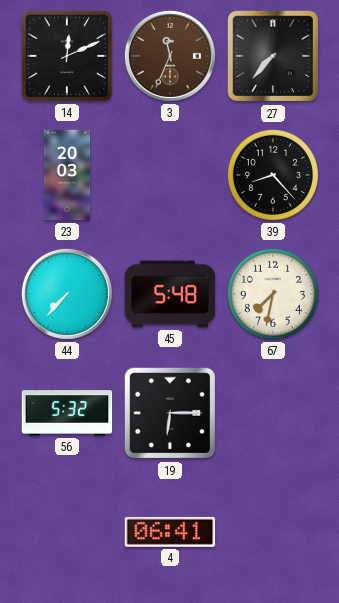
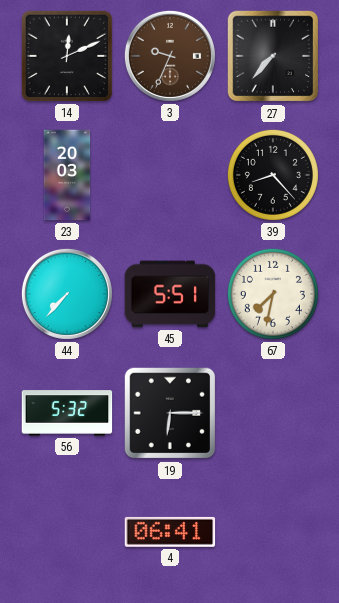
3: 11:34 -> 9:34
45: 5:48 -> 5:51
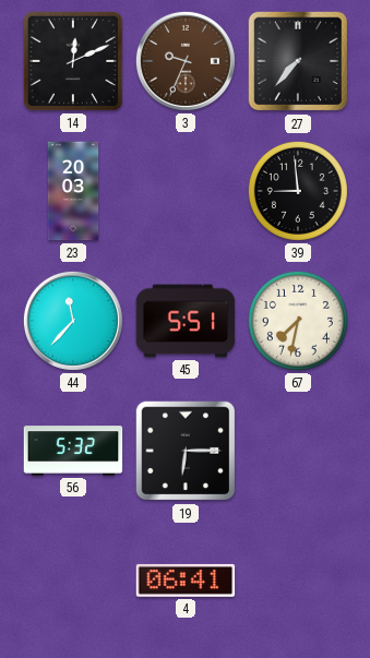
39: 8:23 -> 8:59
44: 7:37 -> 11:37
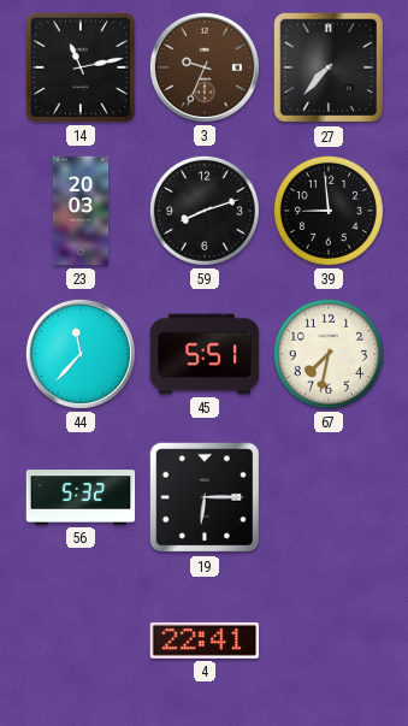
14: 12:11 -> 11:13
59: none -> 8:12
4: 06:41 -> 22:41
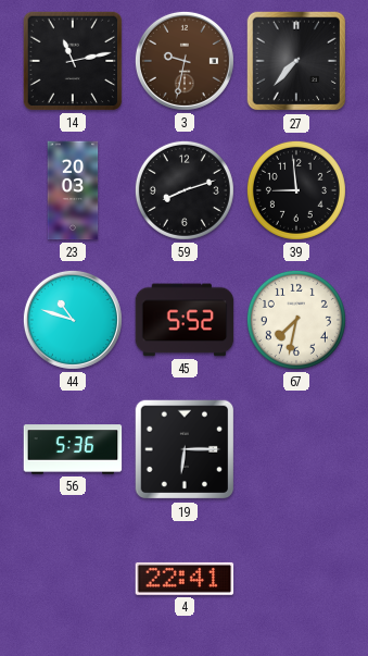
3: 9:34 -> 9:32
44: 11:37 -> 10:48
45: 5:51 -> 5:52
56: 5:32 -> 5:36
